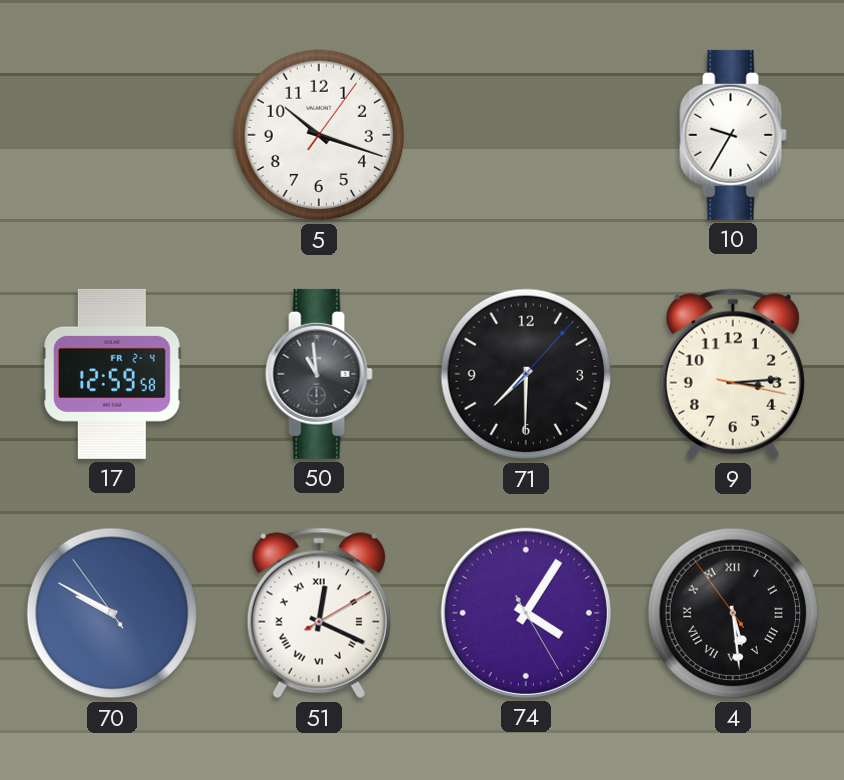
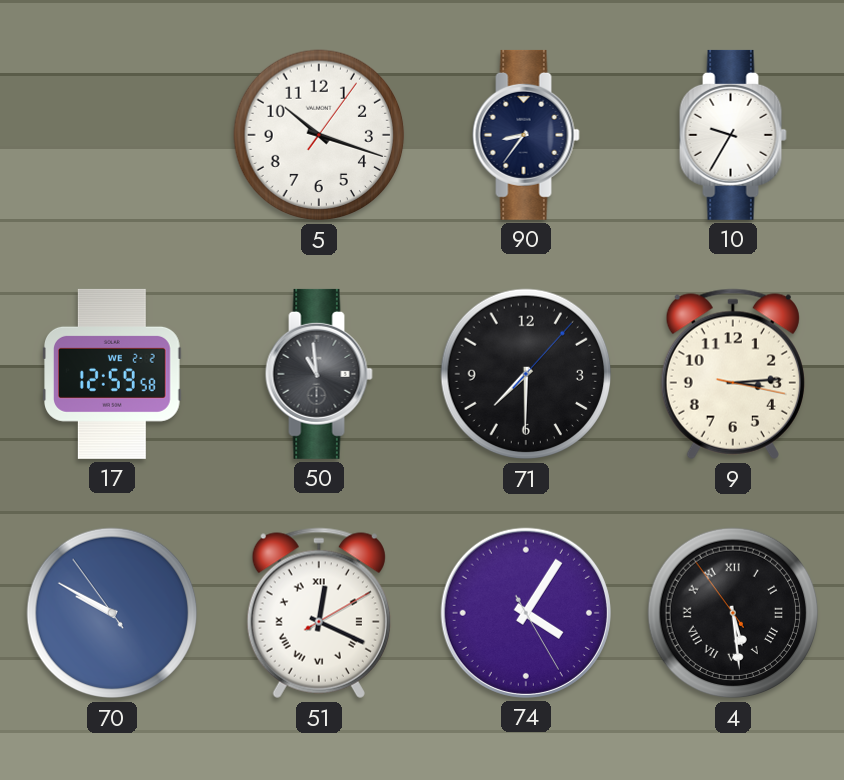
90: none -> 8:36
17 date: FR 2-4 -> WE 2-2
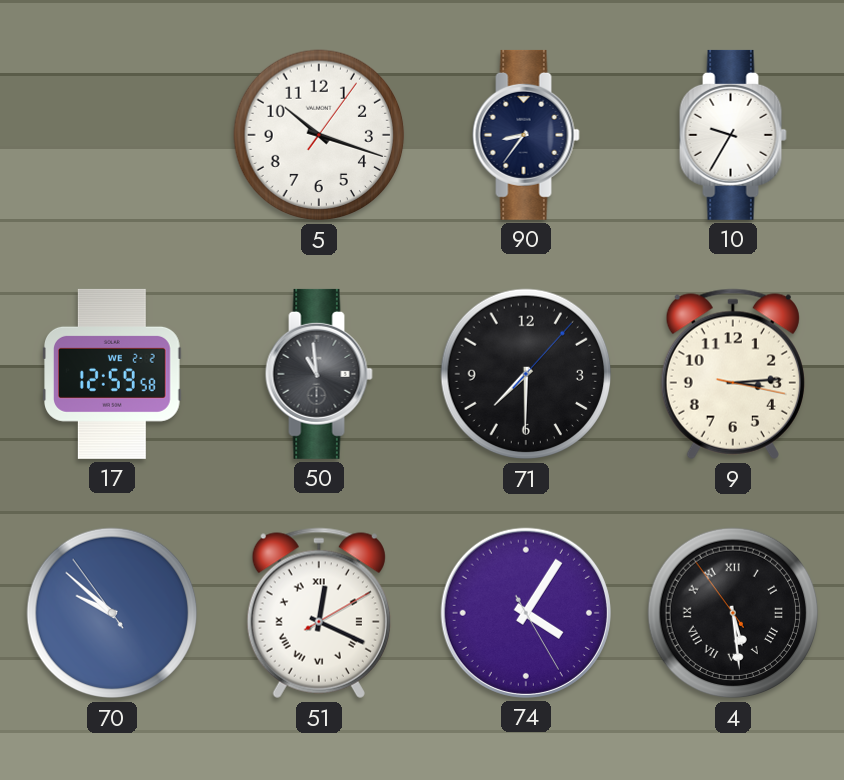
70: 9:49 -> 9:51
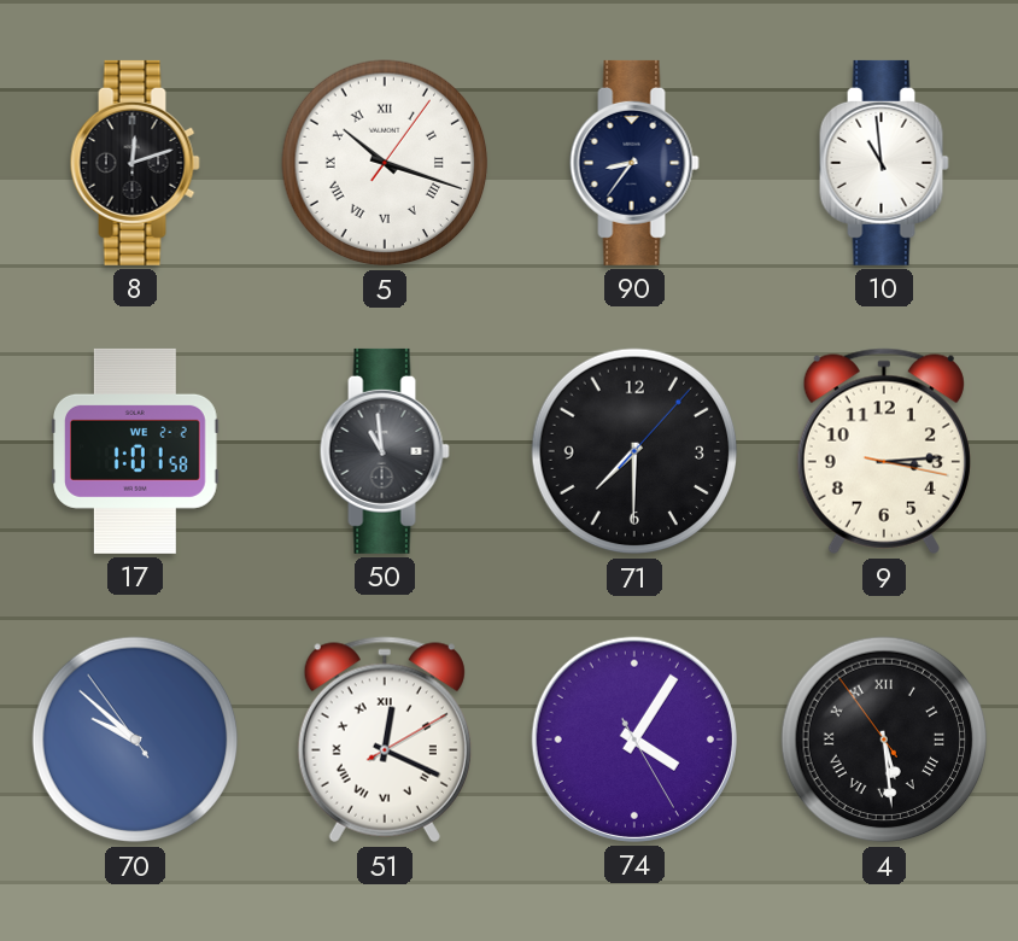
8: none -> 12:12
5 numerals: Arabic -> Roman
10: 9:35 -> 10:59
17: 12:59 -> 1:01
